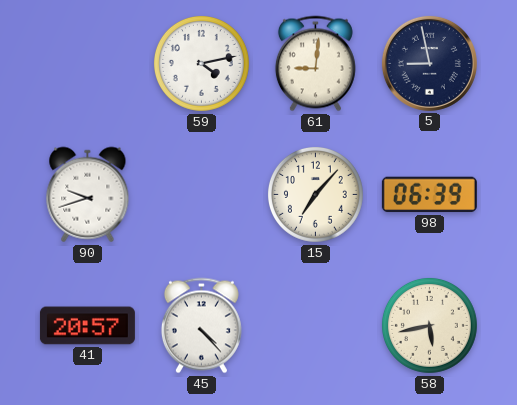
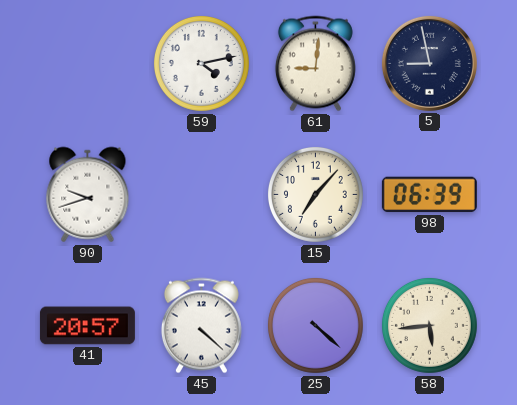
45: 4:23 -> 4:22
25: none -> 4:22
58: 5:43 -> 5:44
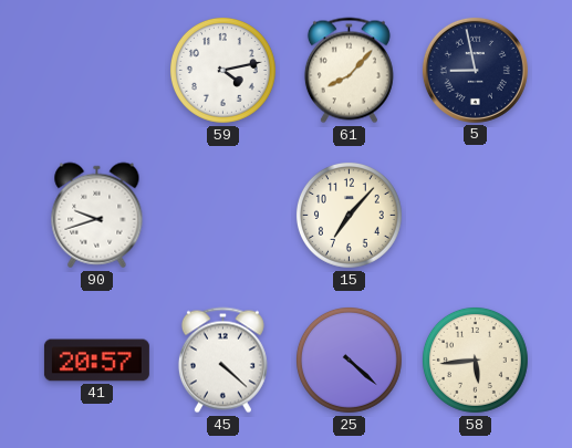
61: 9:01 -> 8:07
98: 06:39 -> none
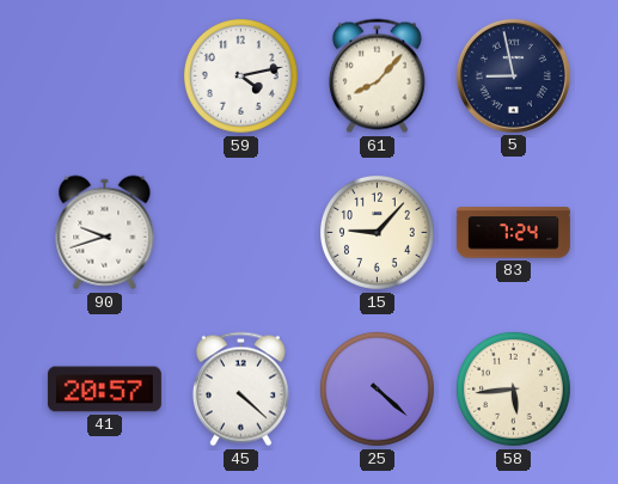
15: 7:07 -> 9:07
83: none -> 7:24
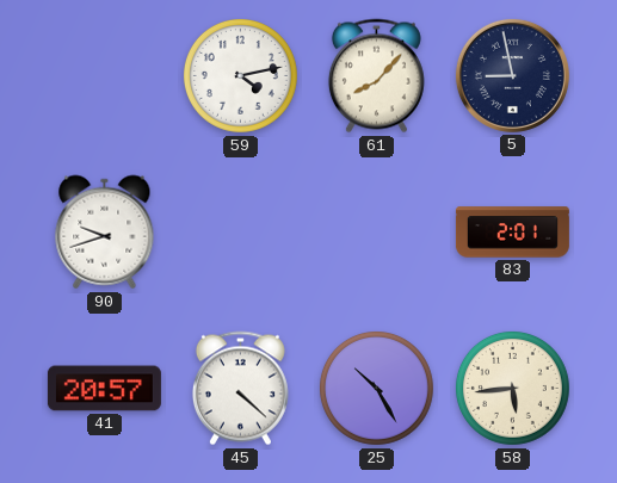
15: 9:07 -> none
83: 7:24 -> 2:01
25: 4:22 -> 10:25
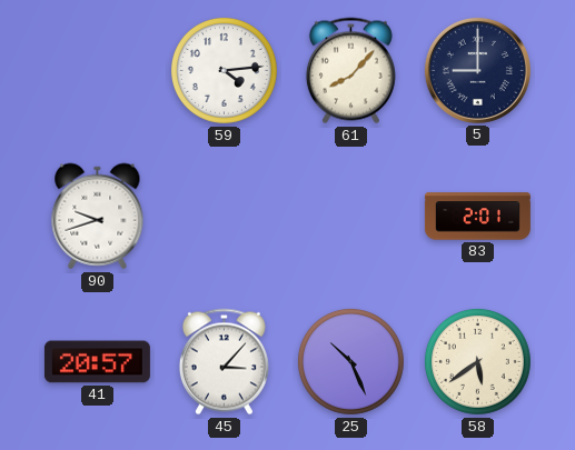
59: 4:13 -> 4:14
5: 8:58 -> 9:00
45: 4:22 -> 3:07
25: 10:25 -> 10:26
58: 5:44 -> 5:39
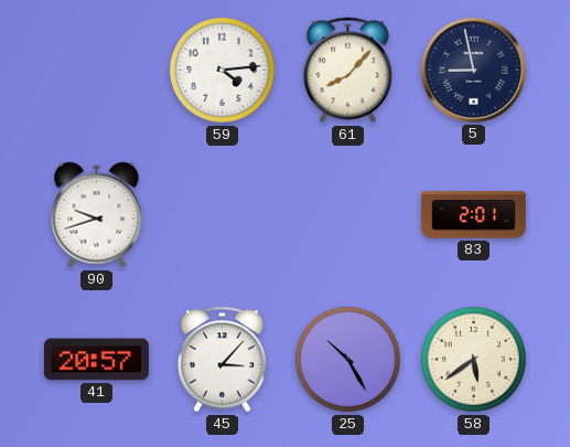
5: 9:00 -> 8:58
25: 10:26 -> 10:25
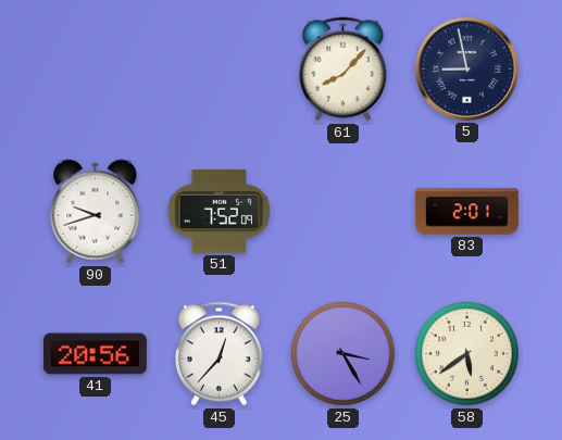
59: 4:14 -> none
51: none -> 7:52
41: 20:57 -> 20:56
45: 3:07 -> 12:37
25: 10:25 -> 3:25
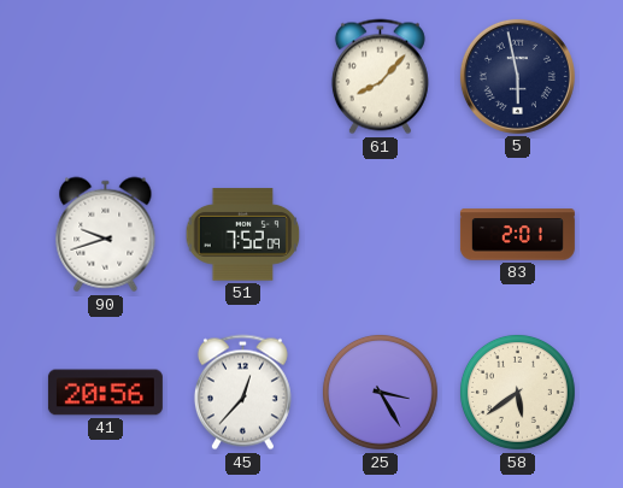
5: 8:58 -> 5:58
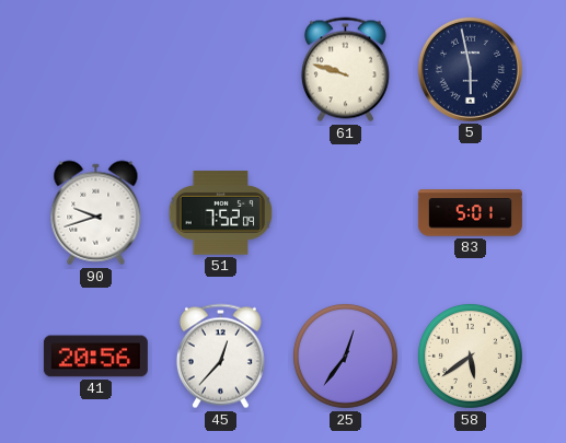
61: 8:07 -> 9:48
83: 2:01 -> 5:01
25: 3:25 -> 12:36
